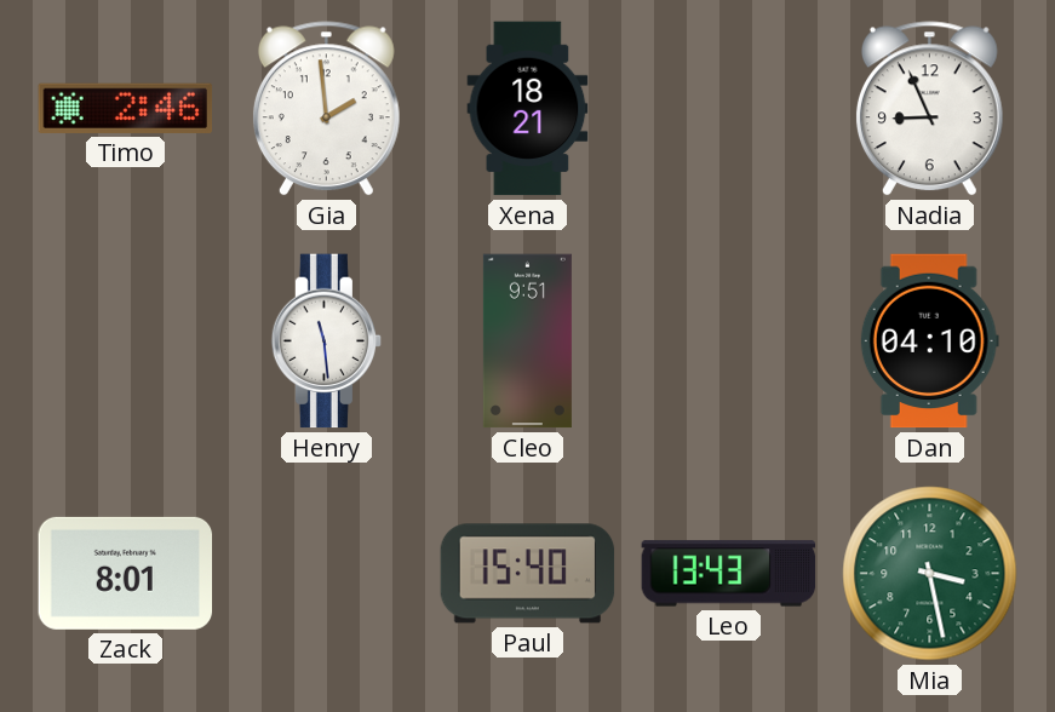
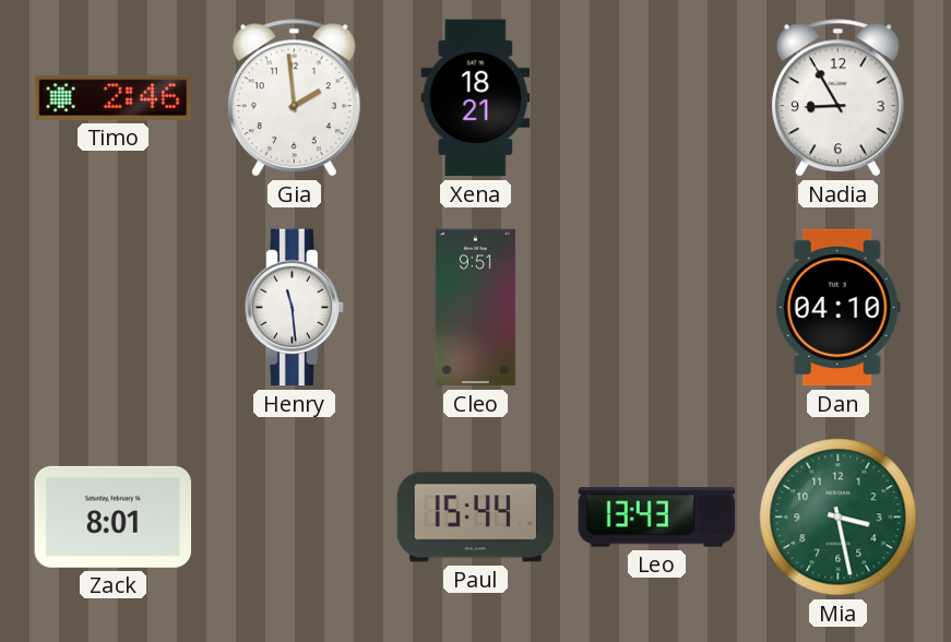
Nadia: 8:56 -> 8:55
Paul: 15:40 -> 15:44
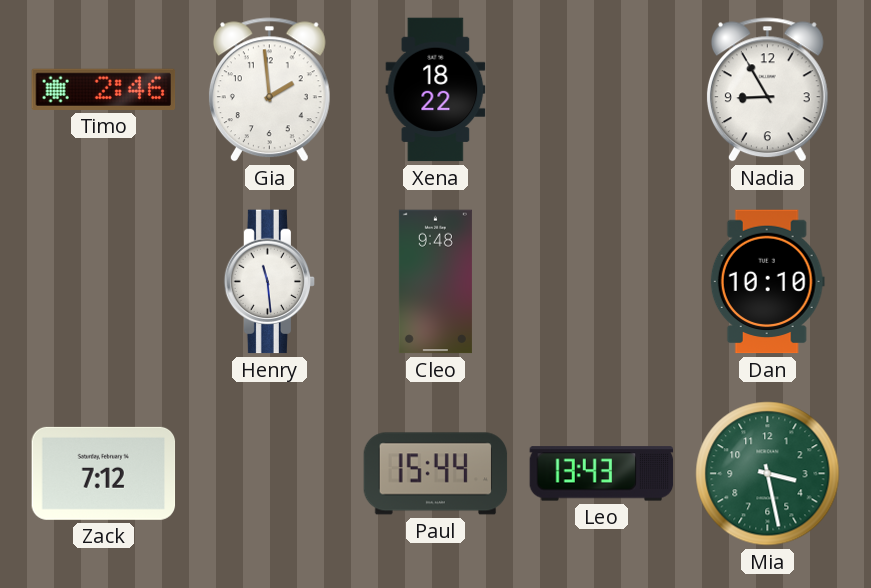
Xena: 18:21 -> 18:22
Cleo: 9:51 -> 9:48
Dan: 04:10 -> 10:10
Zack: 8:01 -> 7:12
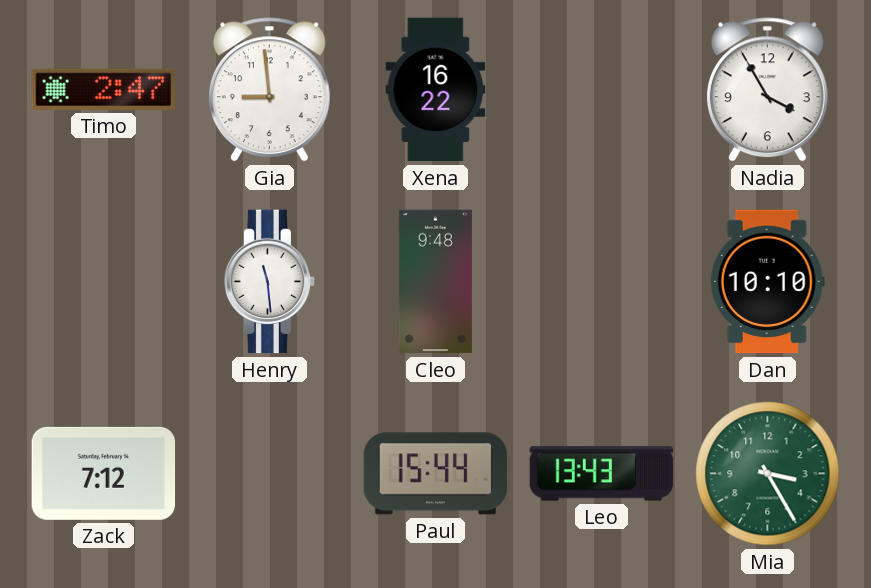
Timo: 2:46 -> 2:47
Gia: 1:59 -> 8:59
Xena: 18:22 -> 16:22
Nadia: 8:55 -> 3:55
Mia: 3:28 -> 3:25
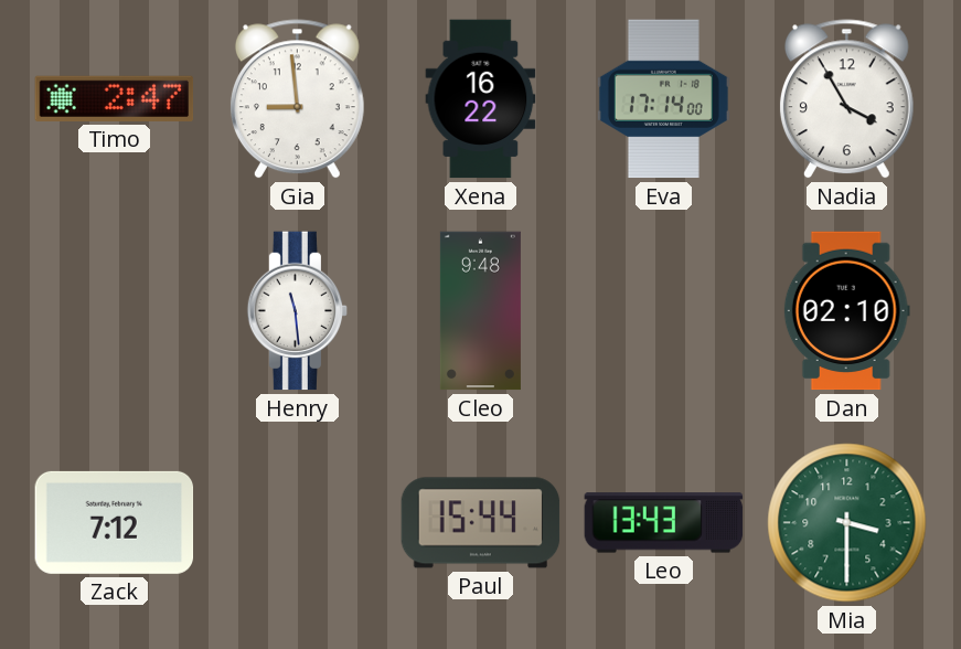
Eva: none -> 17:14
Dan: 10:10 -> 02:10
Mia: 3:25 -> 3:30
